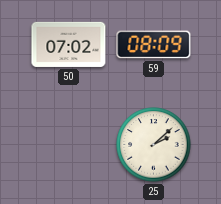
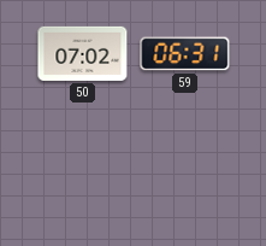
59: 08:09 -> 06:31
25: 2:08 -> none
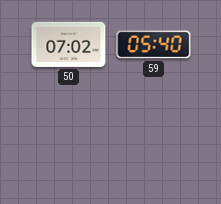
59: 06:31 -> 05:40
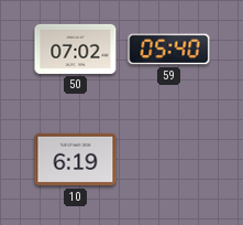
10: none -> 6:19
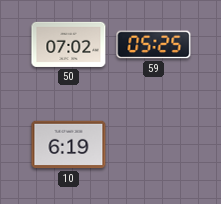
59: 05:40 -> 05:25
